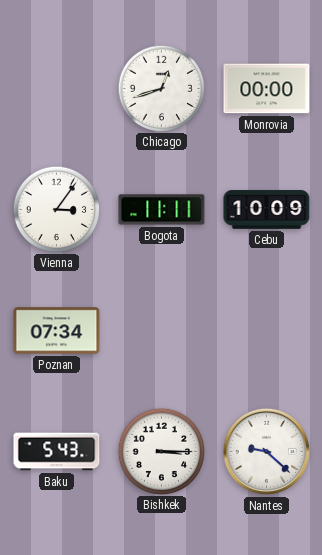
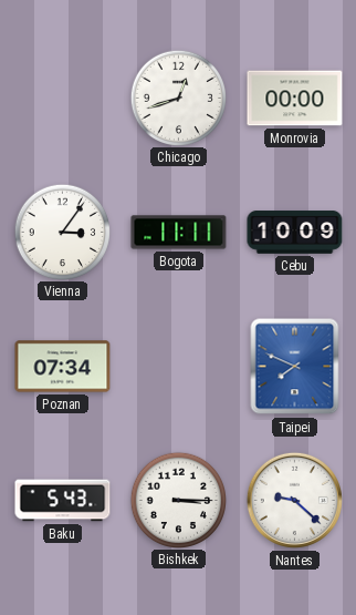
Taipei: none -> 7:49
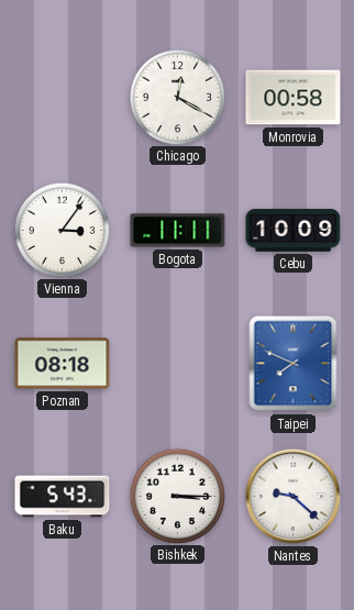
Chicago: 12:42 -> 12:20
Monrovia: 00:00 -> 00:58
Poznan: 07:34 -> 08:18
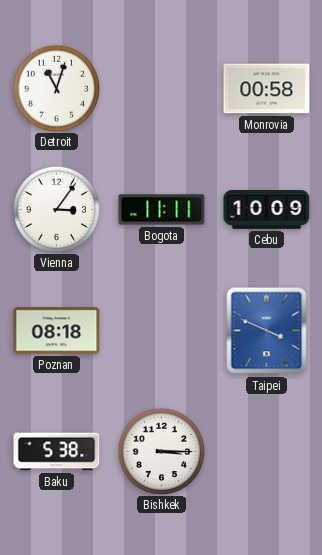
Detroit: none -> 11:03
Chicago: 12:20 -> none
Taipei: 7:49 -> 3:49
Baku: 5:43 -> 5:38
Nantes: 9:22 -> none
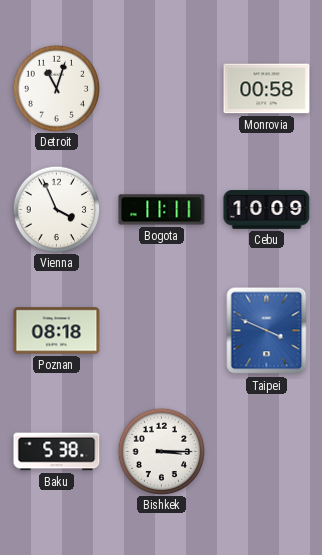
Vienna: 3:06 -> 3:56
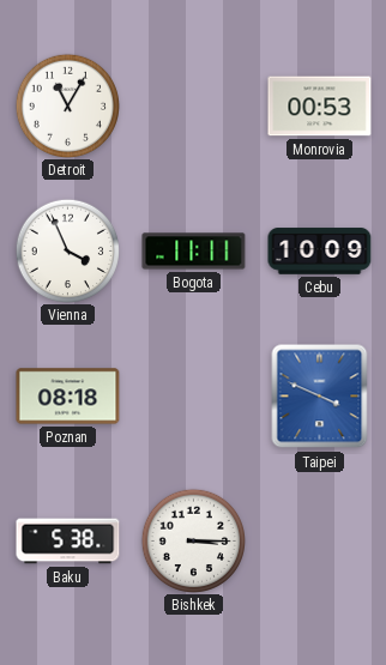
Detroit: 11:03 -> 11:05
Monrovia: 00:58 -> 00:53
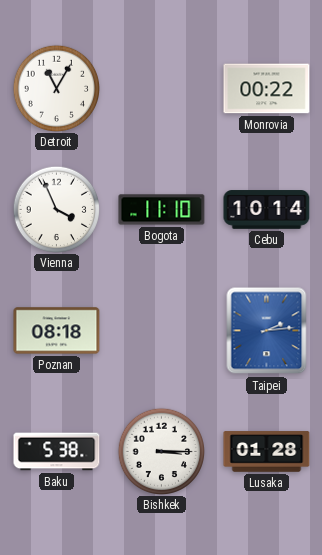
Monrovia: 00:53 -> 00:22
Bogota: 11:11 -> 11:10
Cebu: 10:09 -> 10:14
Taipei: 3:49 -> 2:14
Lusaka: none -> 01:28
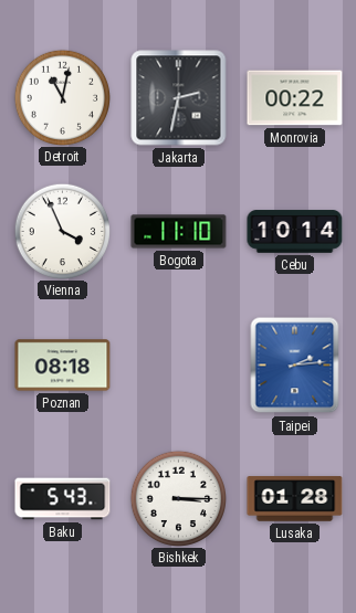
Detroit: 11:05 -> 11:02
Jakarta: none -> 2:32
Baku: 5:38 -> 5:43
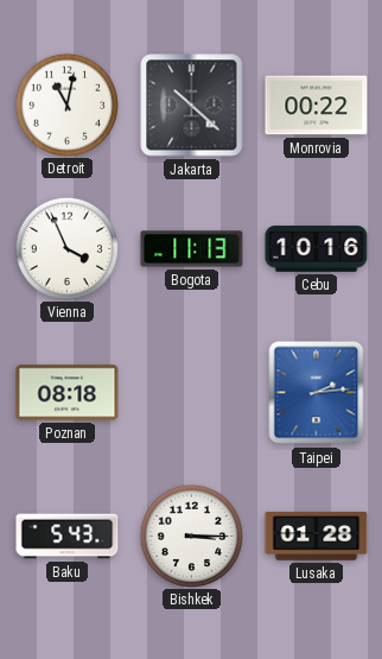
Jakarta: 2:32 -> 10:22
Bogota: 11:10 -> 11:13
Cebu: 10:14 -> 10:16
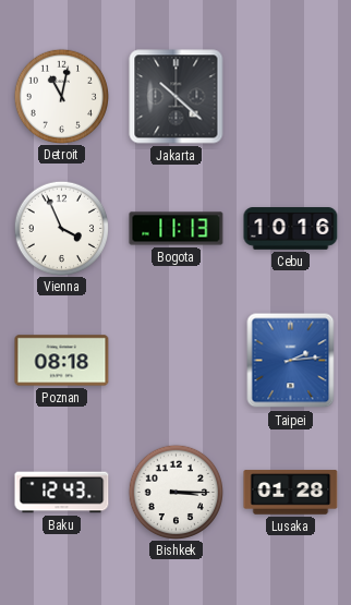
Monrovia: 00:22 -> none
Baku: 5:43 -> 12:43
